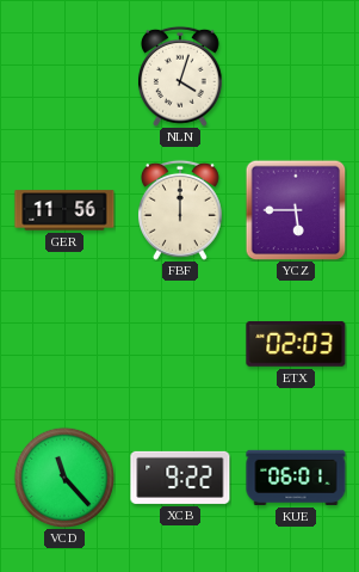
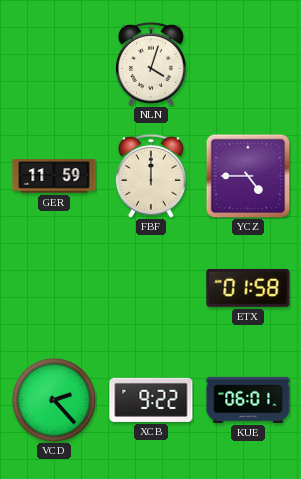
GER: 11:56 -> 11:59
YCZ: 5:45 -> 4:45
ETX: 02:03 -> 01:58
VCD: 11:23 -> 2:23
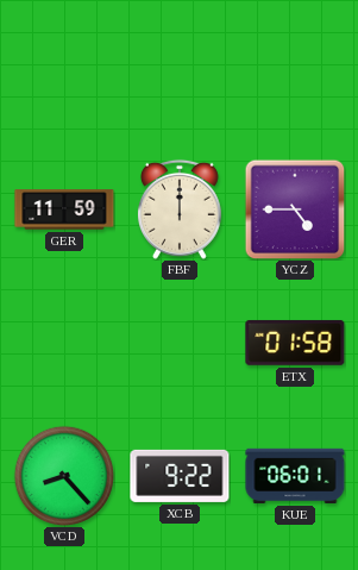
NLN: 4:03 -> none
VCD: 2:23 -> 8:23
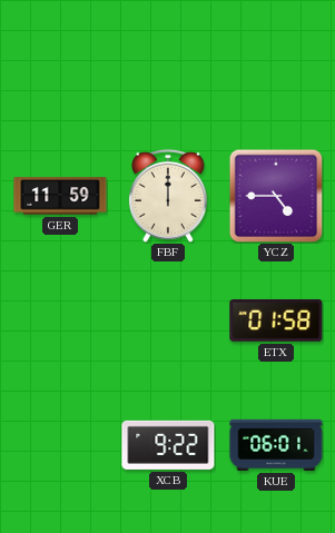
VCD: 8:23 -> none
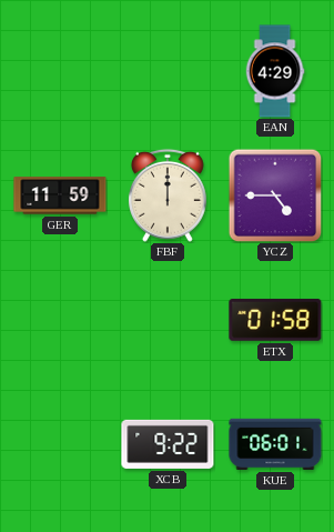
EAN: none -> 4:29
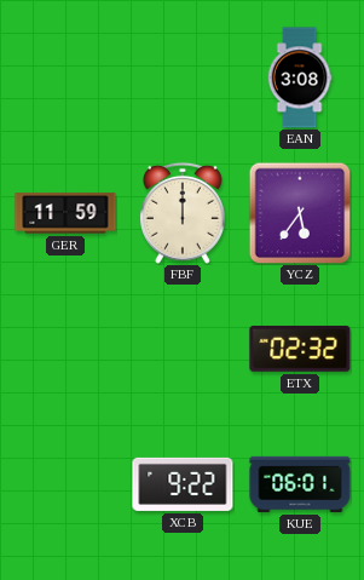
EAN: 4:29 -> 3:08
YCZ: 4:45 -> 5:36
ETX: 01:58 -> 02:32
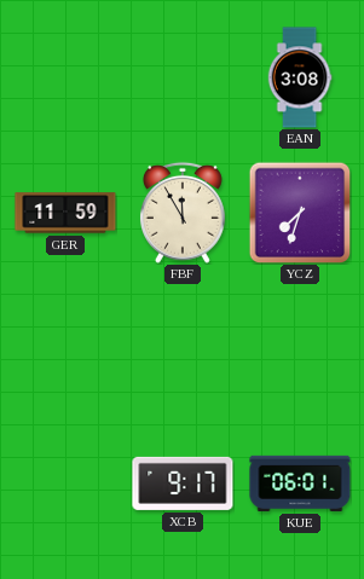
FBF: 12:00 -> 11:55
YCZ: 5:36 -> 7:33
ETX: 02:32 -> none
XCB: 9:22 -> 9:17
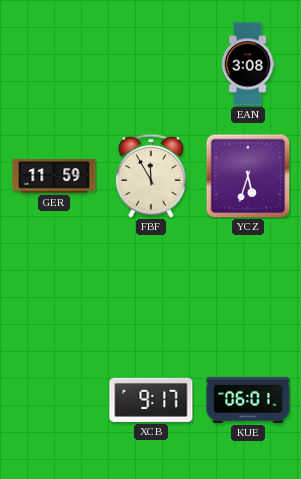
YCZ: 7:33 -> 5:33
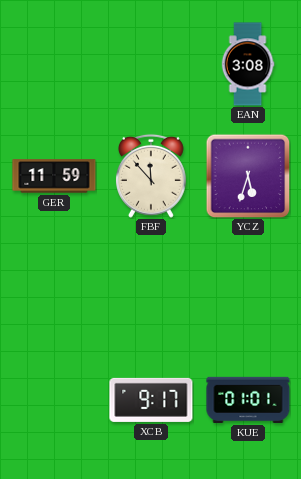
FBF: 11:55 -> 11:53
KUE: 06:01 -> 01:01
